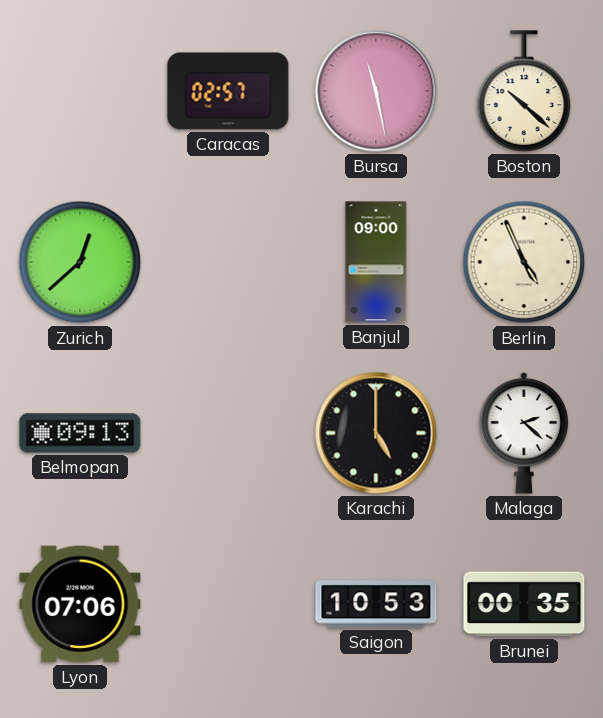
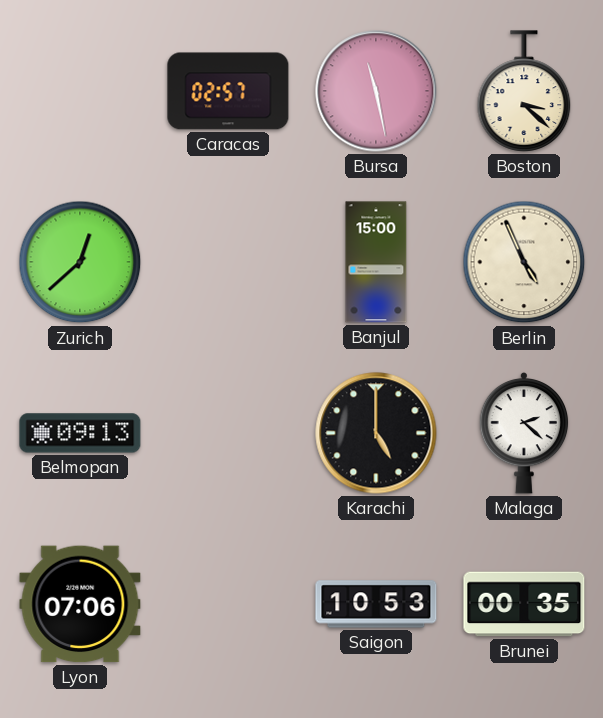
Boston: 10:22 -> 3:22
Banjul: 09:00 -> 15:00
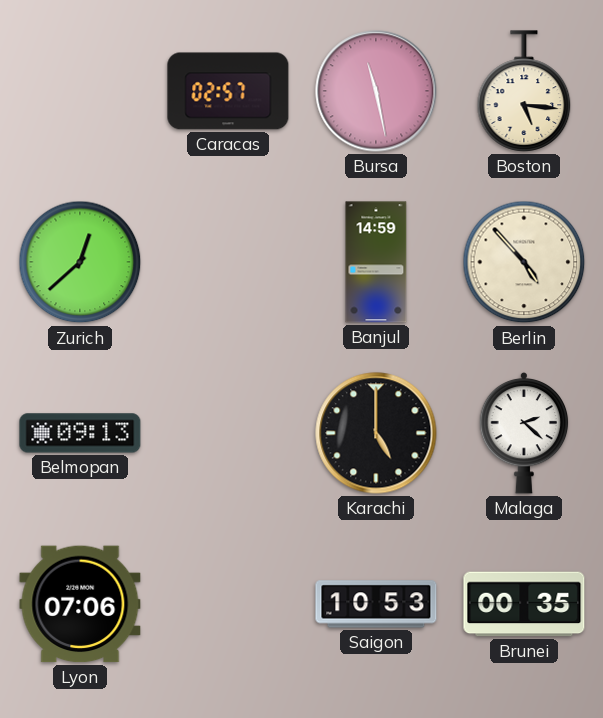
Boston: 3:22 -> 5:16
Banjul: 15:00 -> 14:59
Berlin: 4:56 -> 4:53
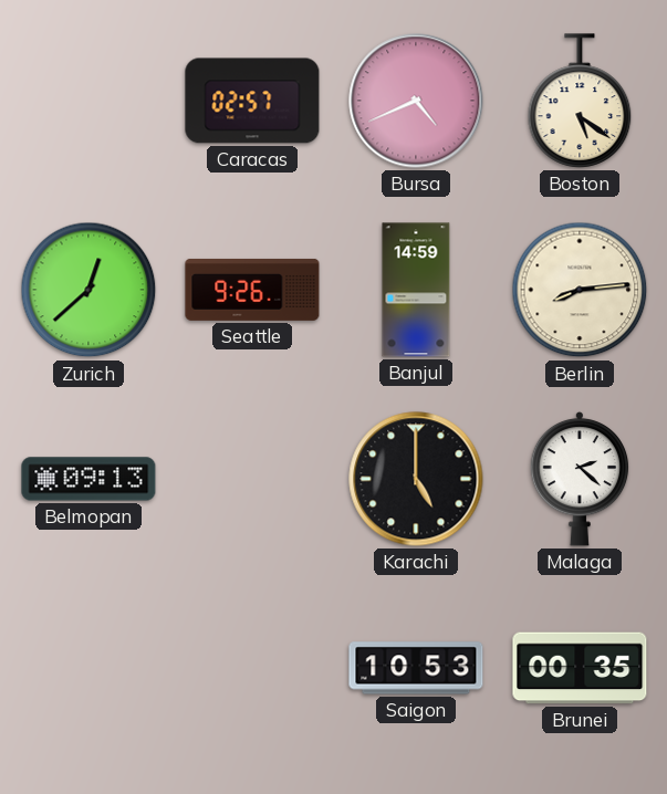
Bursa: 11:28 -> 4:41
Boston: 5:16 -> 5:21
Seattle: none -> 9:26
Berlin: 4:53 -> 8:14
Lyon: 07:06 -> none
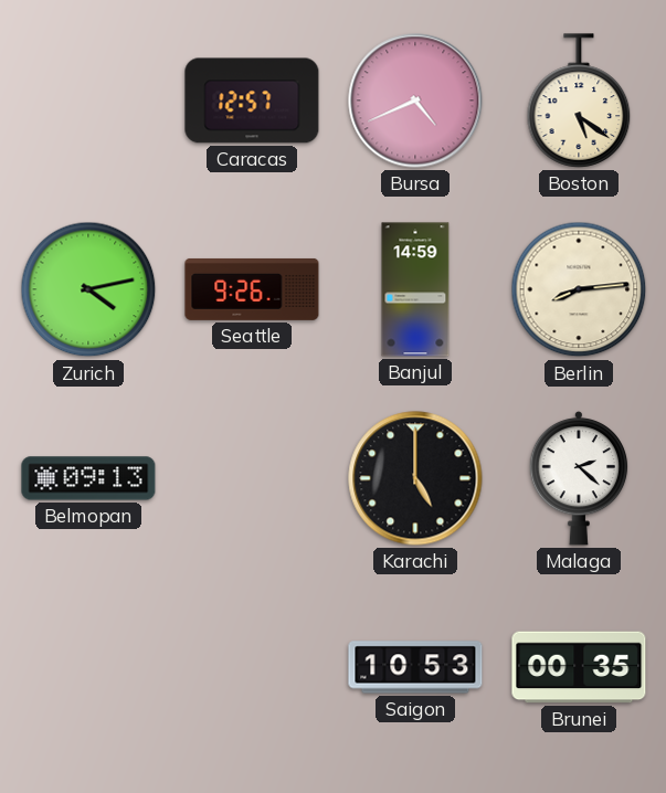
Caracas: 02:57 -> 12:57
Zurich: 12:38 -> 4:13
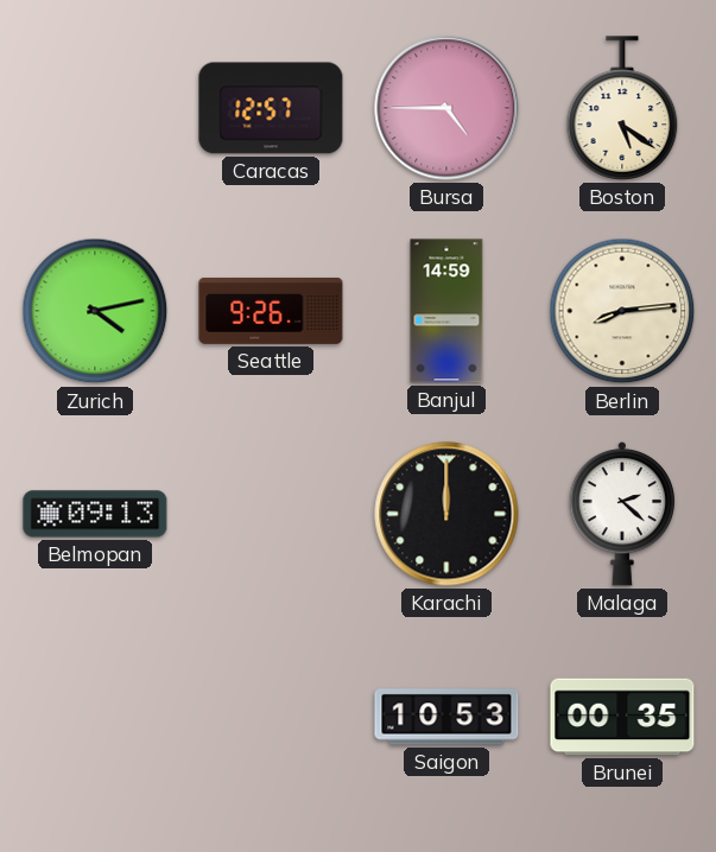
Bursa: 4:41 -> 4:45
Karachi: 5:00 -> 12:00
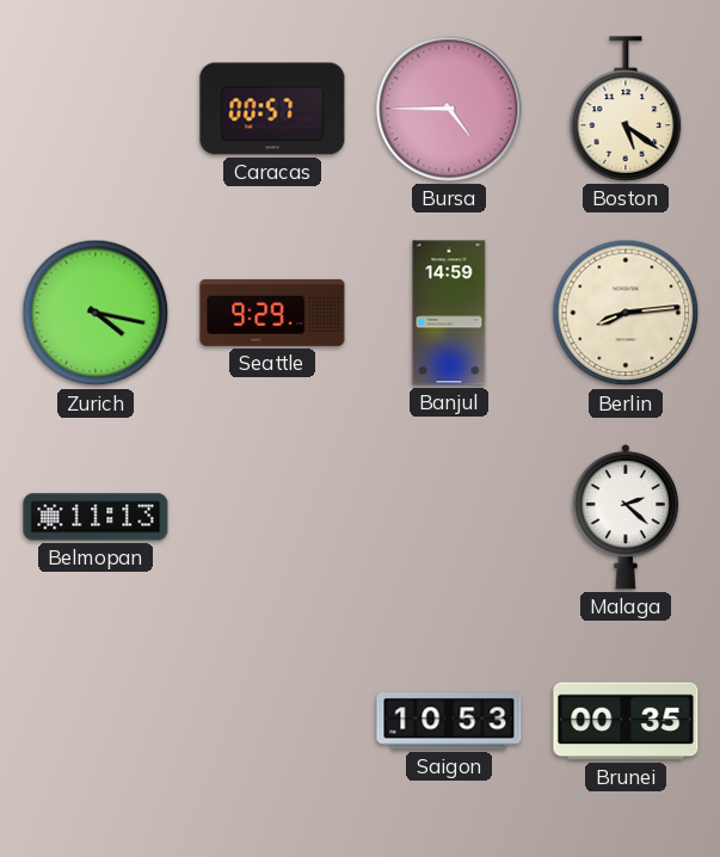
Caracas: 12:57 -> 00:57
Zurich: 4:13 -> 4:17
Seattle: 9:26 -> 9:29
Belmopan: 09:13 -> 11:13
Karachi: 12:00 -> none
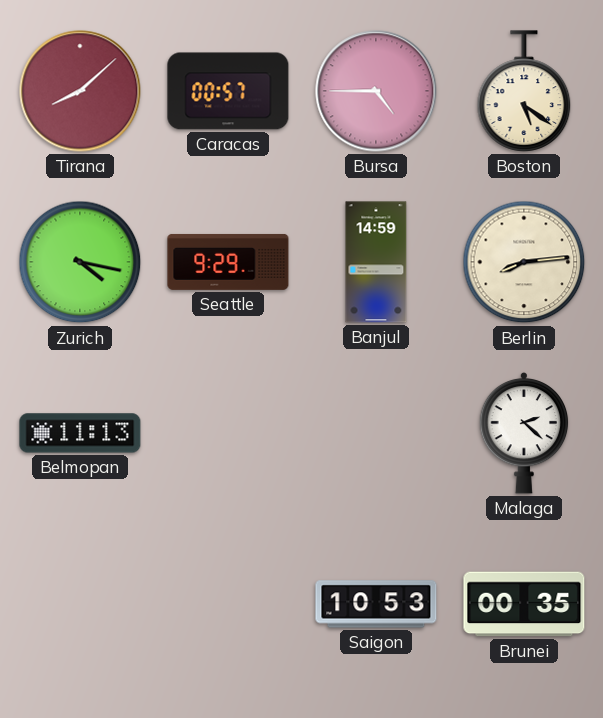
Tirana: none -> 8:08
